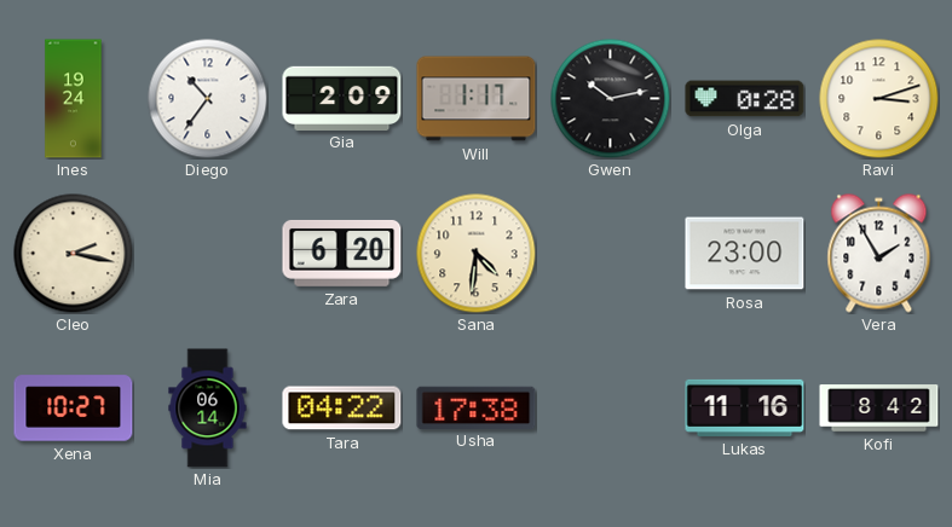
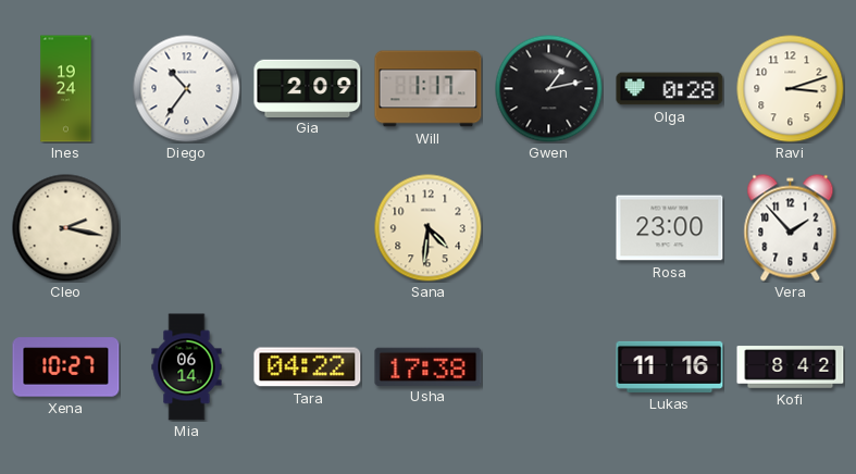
Gwen: 10:13 -> 1:13
Zara: 6:20 -> none
Vera: 1:55 -> 1:53
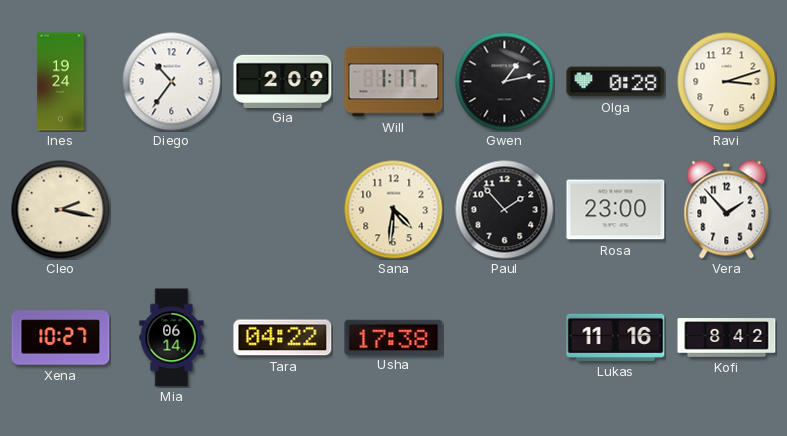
Paul: none -> 1:53
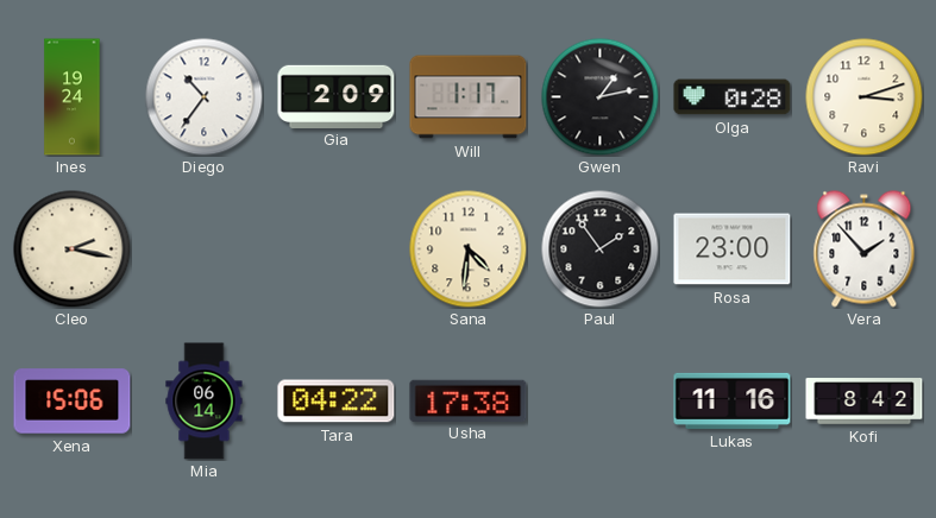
Paul: 1:53 -> 1:54
Xena: 10:27 -> 15:06
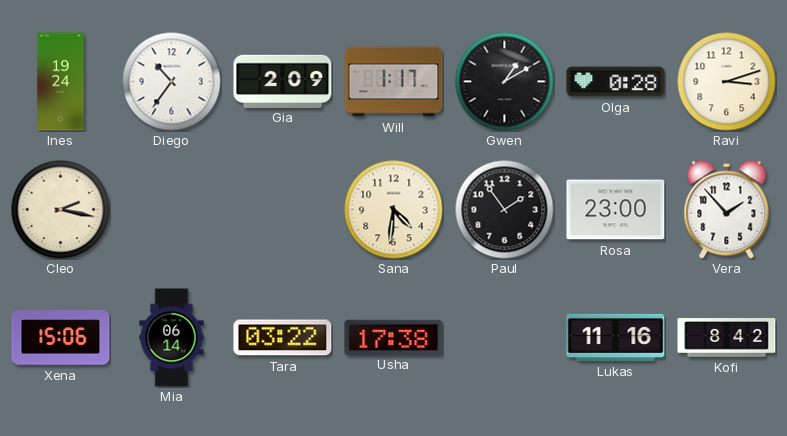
Gwen: 1:13 -> 1:10
Tara: 04:22 -> 03:22
